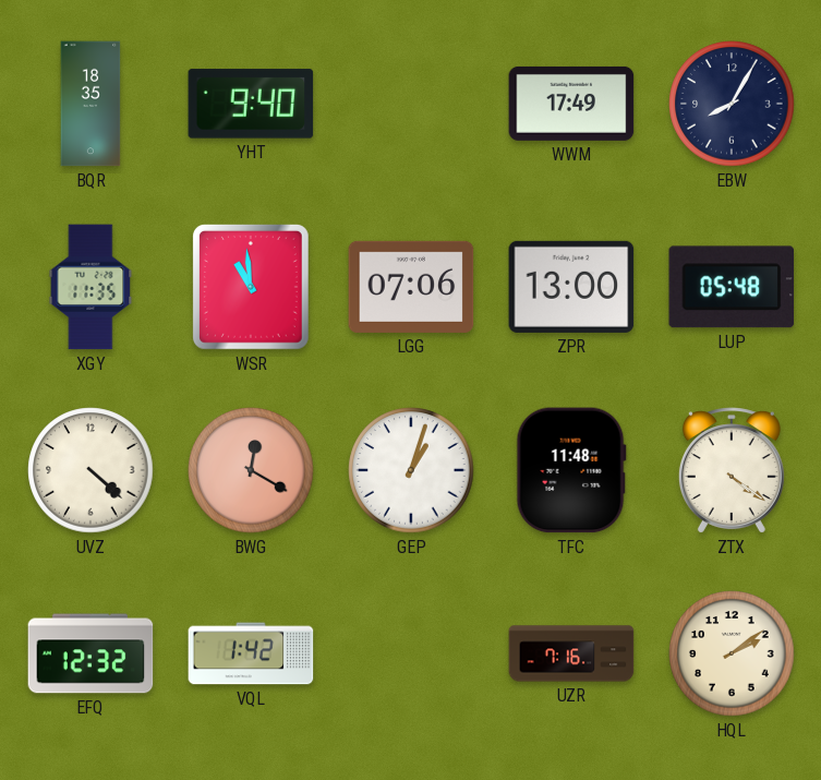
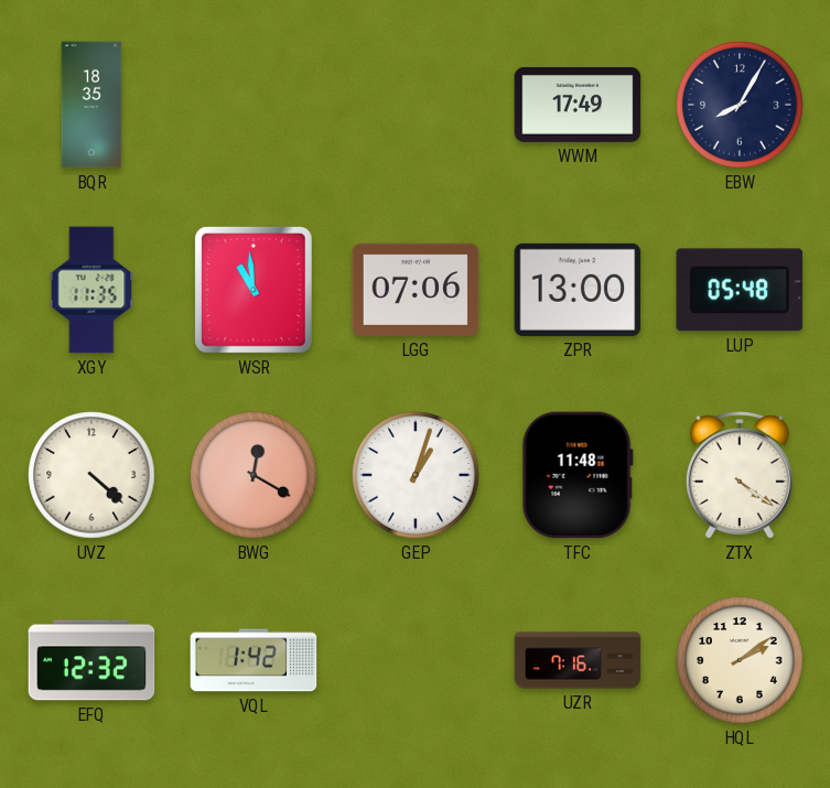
YHT: 9:40 -> none
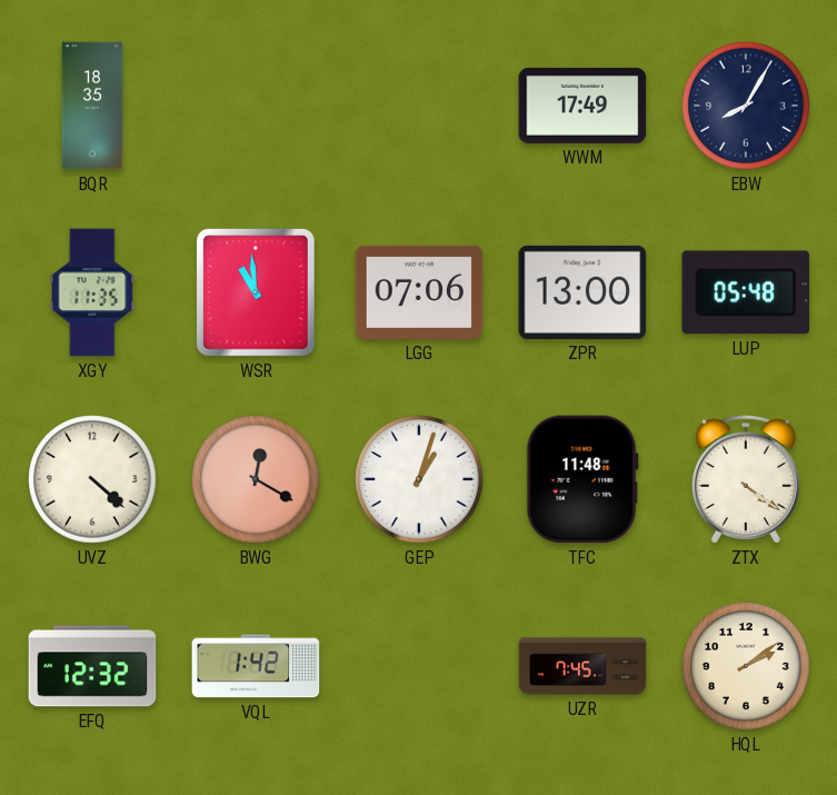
UZR: 7:16 -> 7:45
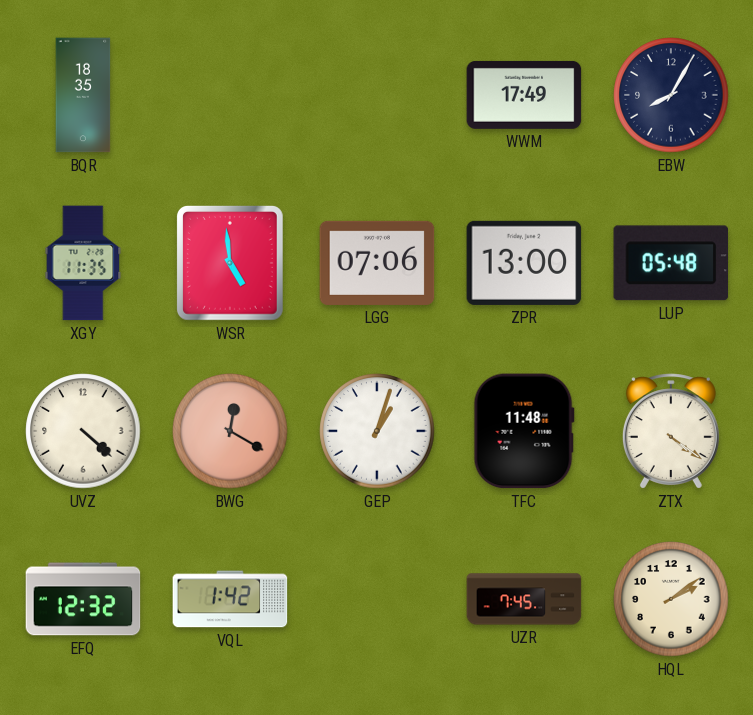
WSR: 10:59 -> 4:59
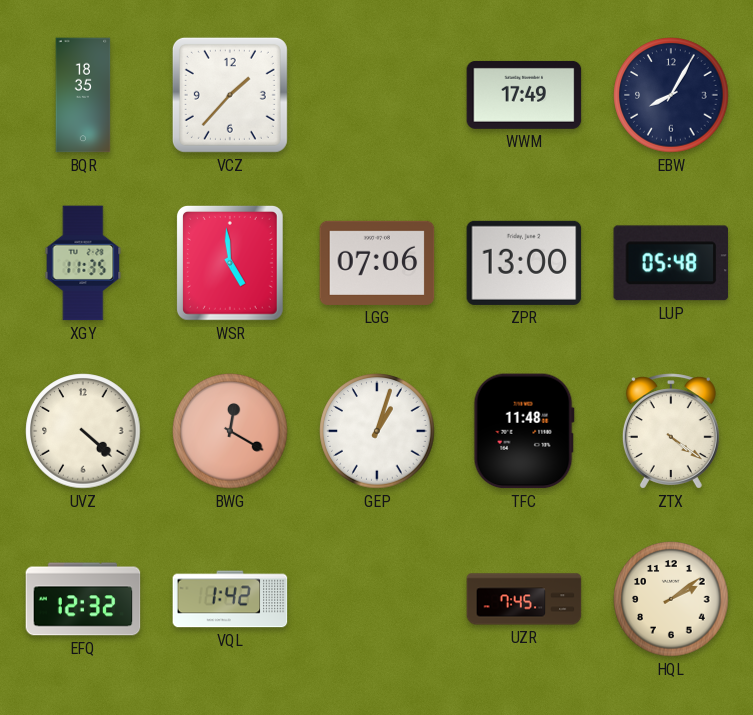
VCZ: none -> 1:37
